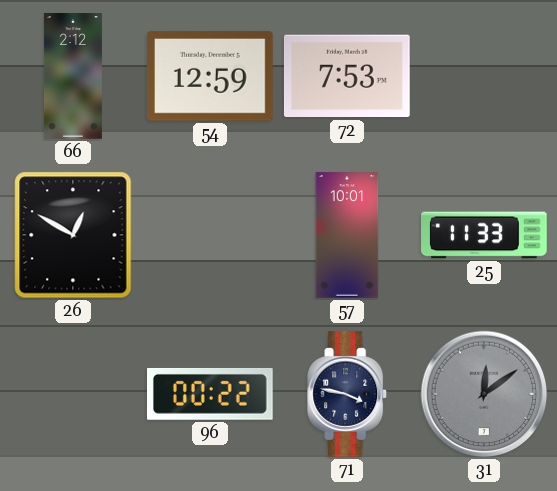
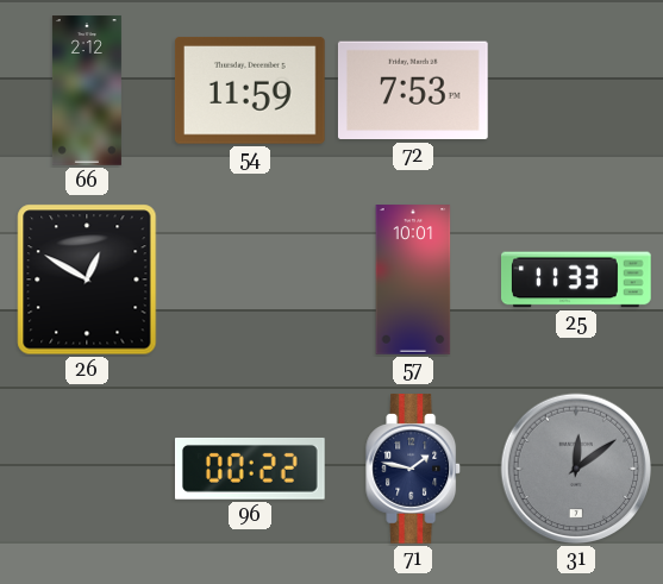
54: 12:59 -> 11:59
71: 3:47 -> 1:47
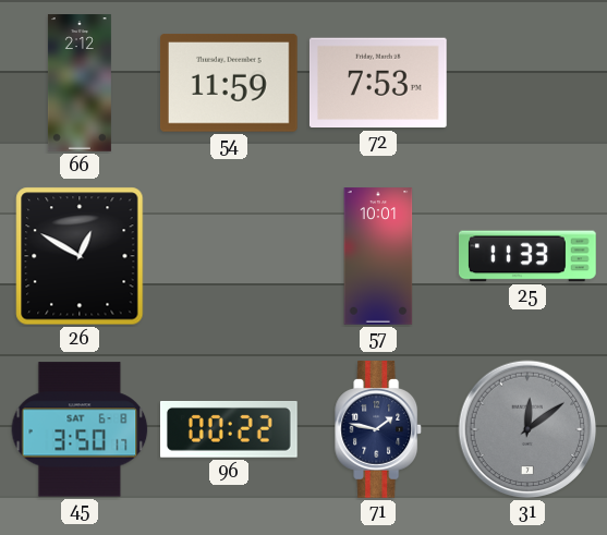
45: none -> 3:50
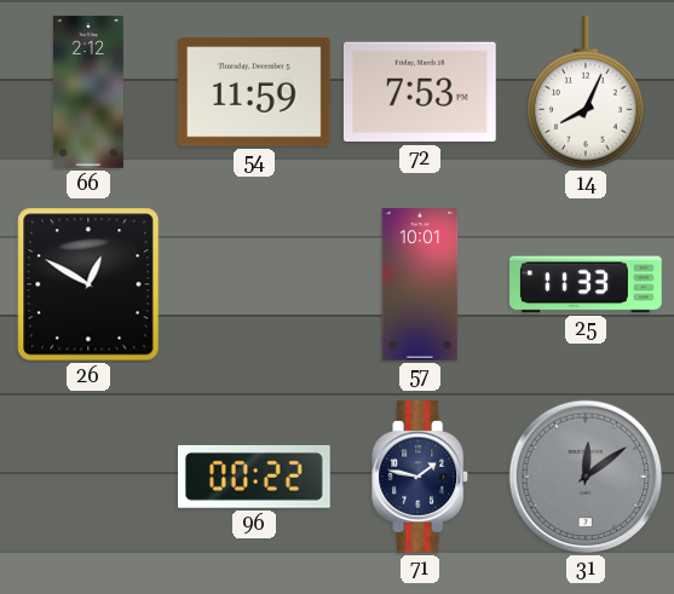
14: none -> 8:04
45: 3:50 -> none
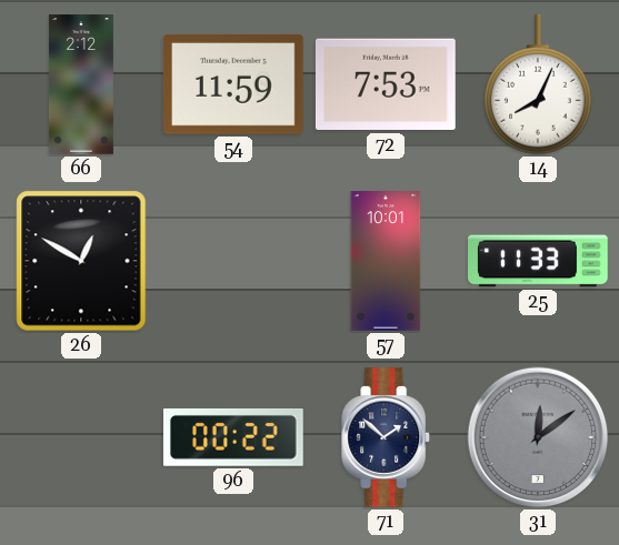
71: 1:47 -> 1:52
